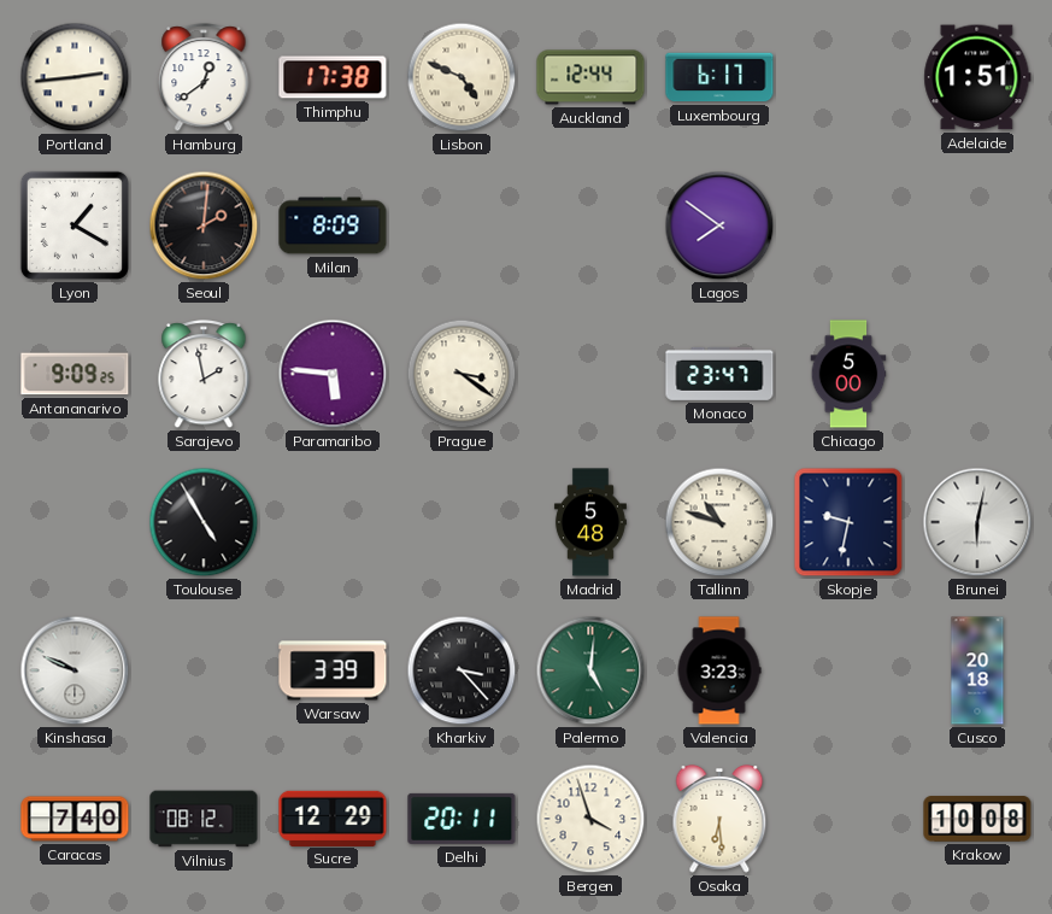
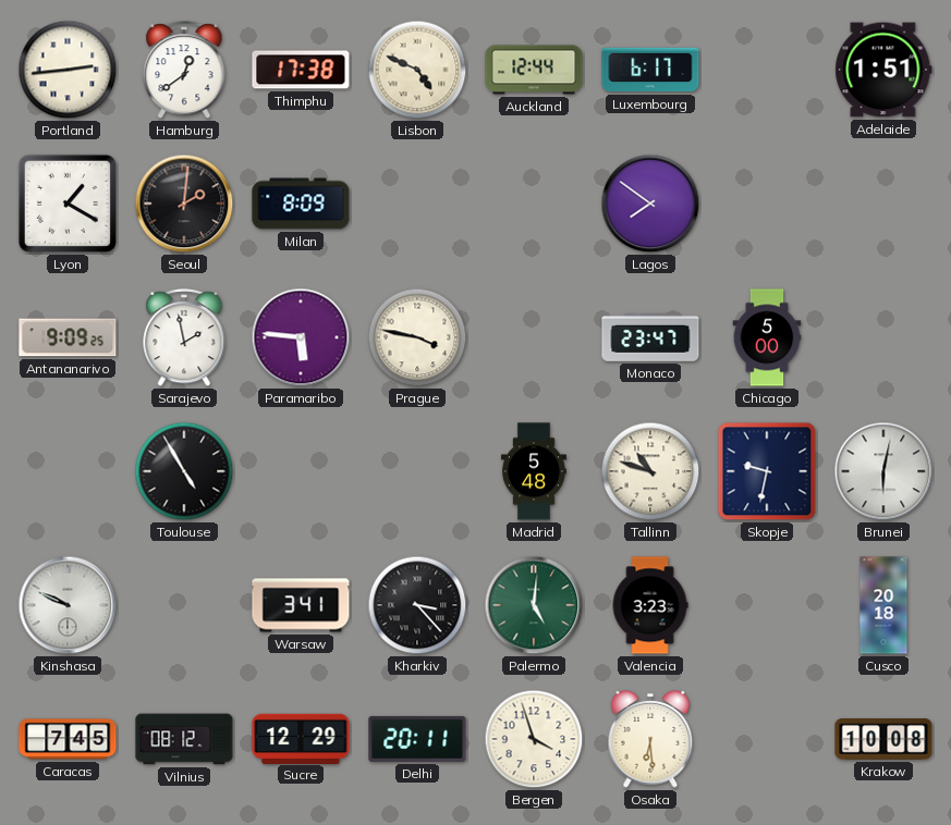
Prague: 3:21 -> 3:47
Warsaw: 3:39 -> 3:41
Caracas: 7:40 -> 7:45
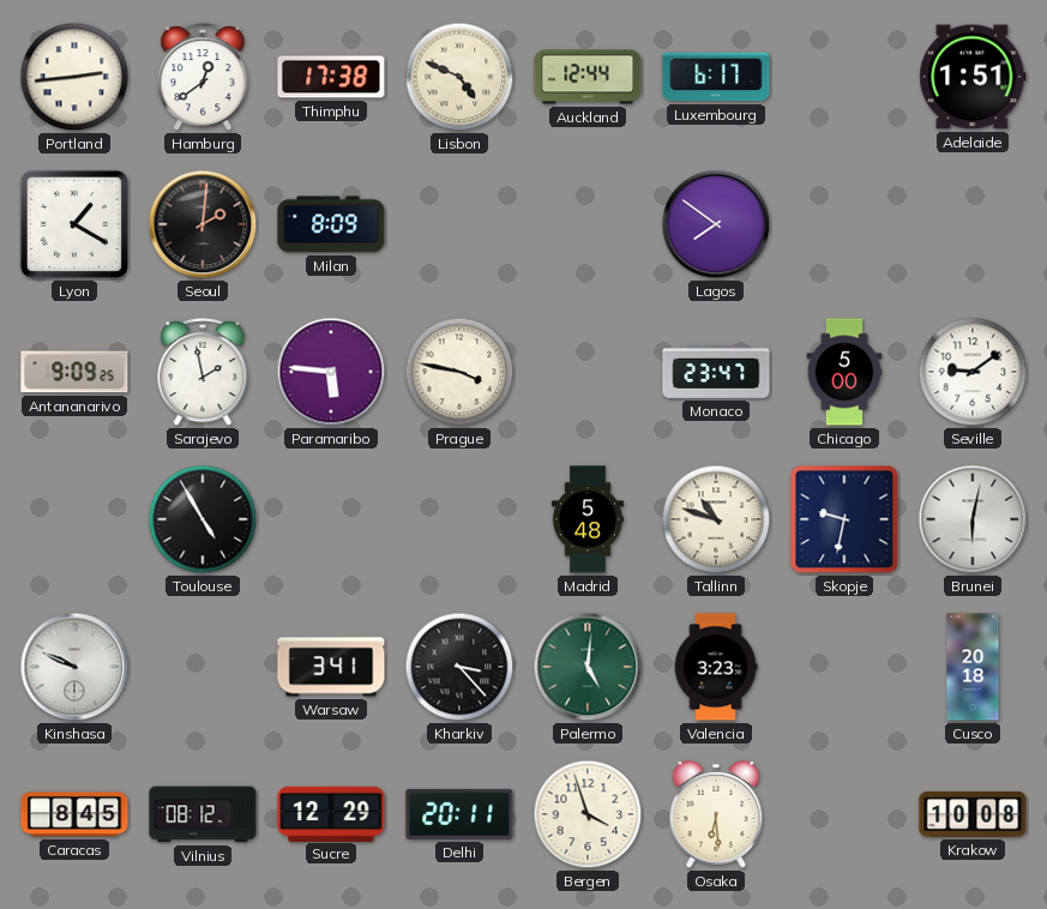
Seville: none -> 9:09
Caracas: 7:45 -> 8:45
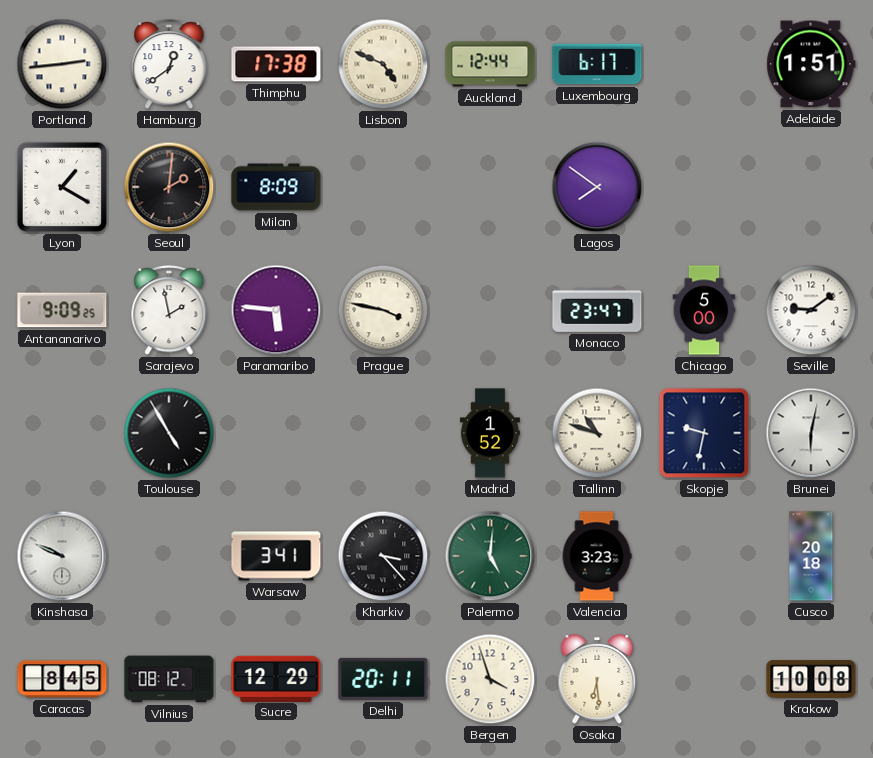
Madrid: 5:48 -> 1:52
